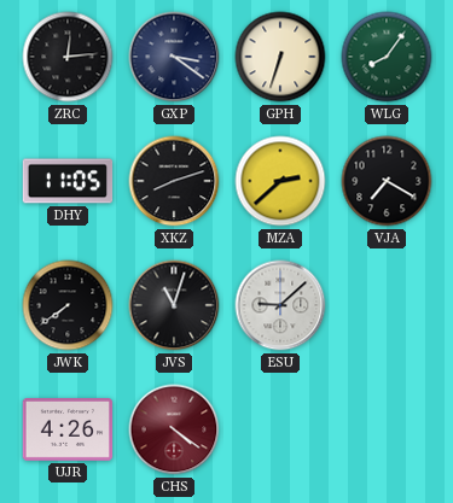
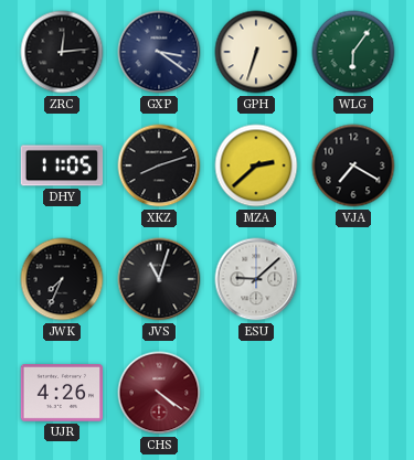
WLG: 8:06 -> 6:06
JWK: 7:39 -> 7:34
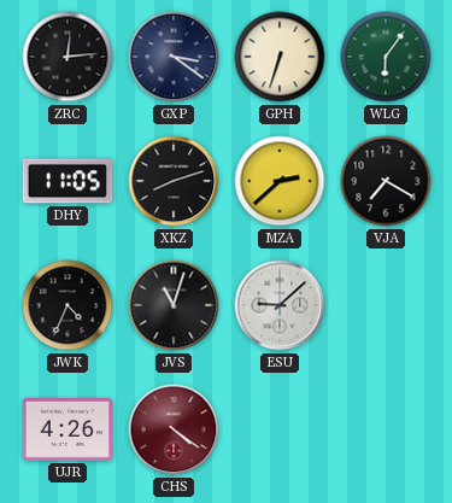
JWK: 7:34 -> 4:34
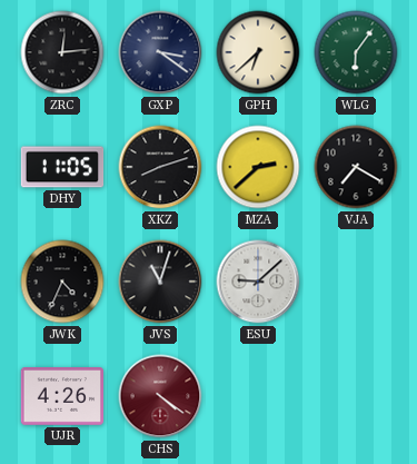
GPH: 6:33 -> 6:38
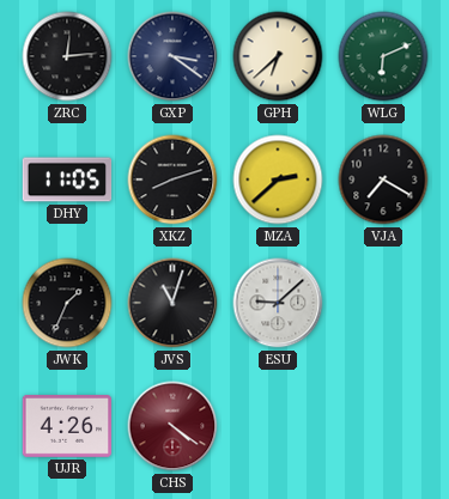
WLG: 6:06 -> 6:11
JWK: 4:34 -> 1:34
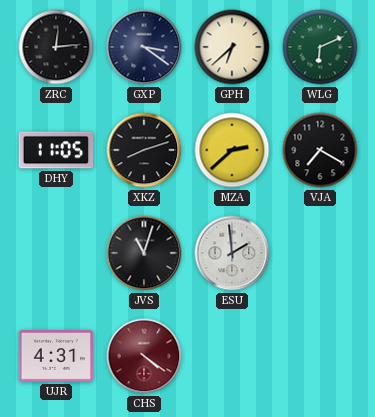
JWK: 1:34 -> none
ESU: 9:08 -> 1:59
UJR: 4:26 -> 4:31
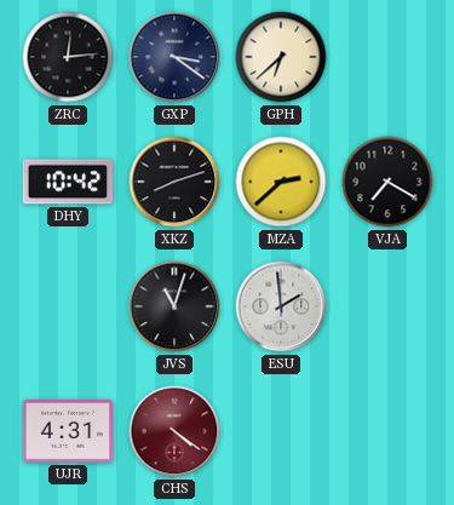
WLG: 6:11 -> none
DHY: 11:05 -> 10:42
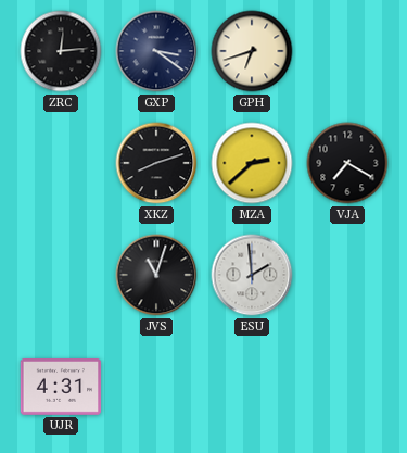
GPH: 6:38 -> 6:42
DHY: 10:42 -> none
CHS: 4:21 -> none
